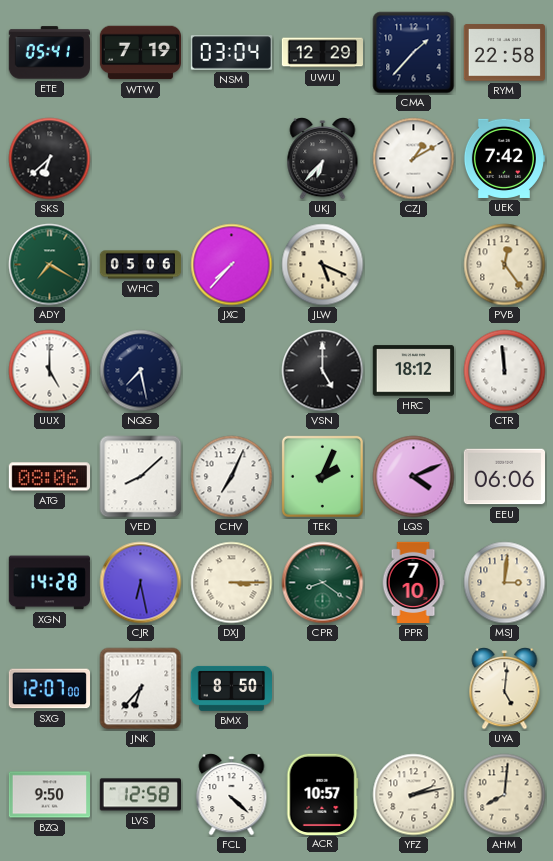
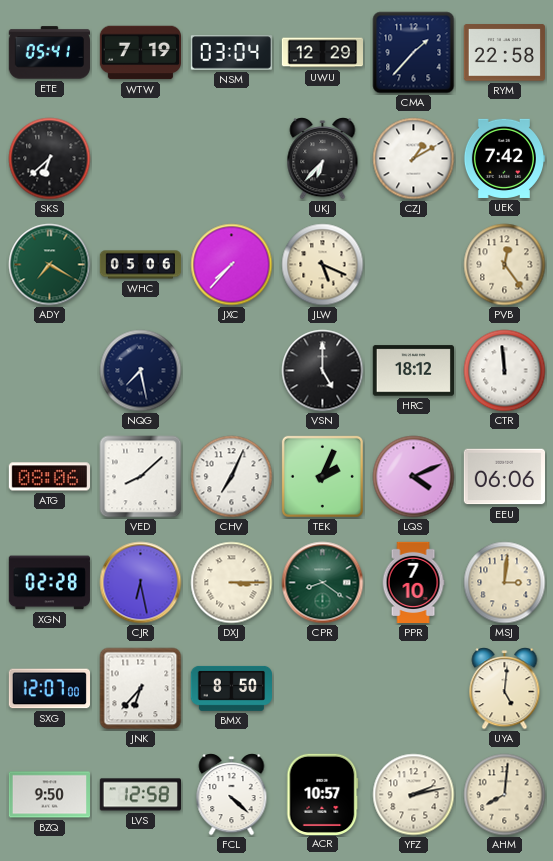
UUX: 5:00 -> none
XGN: 14:28 -> 02:28
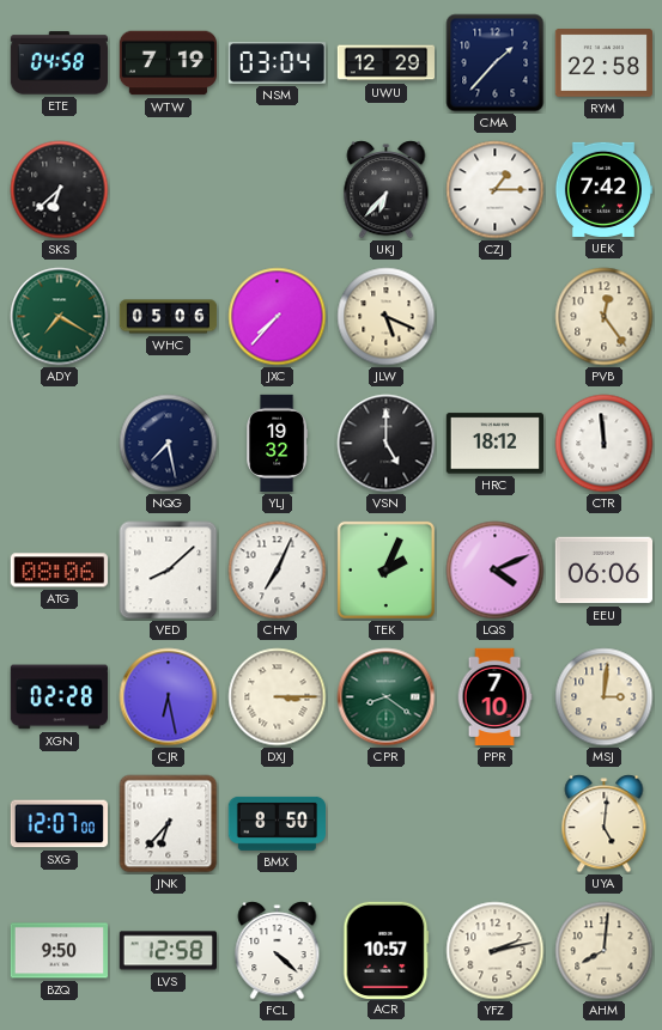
ETE: 05:41 -> 04:58
CZJ: 1:10 -> 1:15
YLJ: none -> 19:32
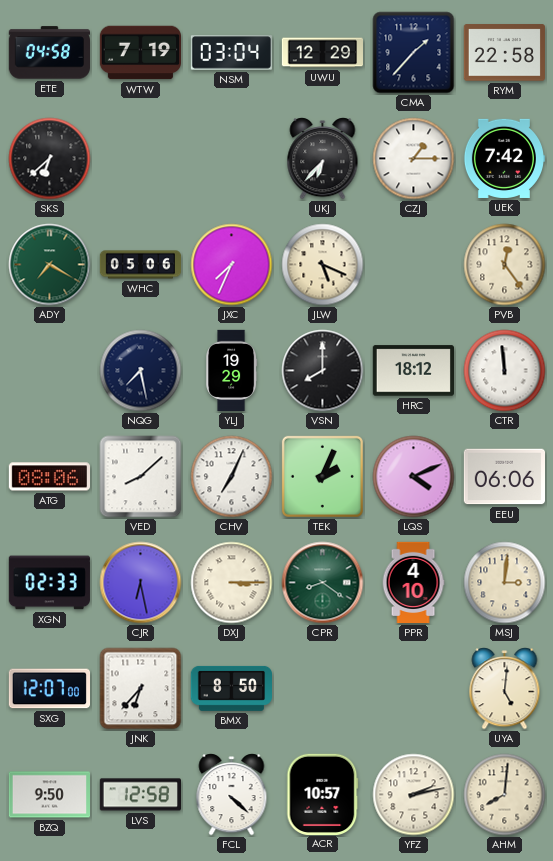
JXC: 7:37 -> 7:34
YLJ: 19:32 -> 19:29
VSN: 5:00 -> 8:00
XGN: 02:28 -> 02:33
PPR: 7:10 -> 4:10
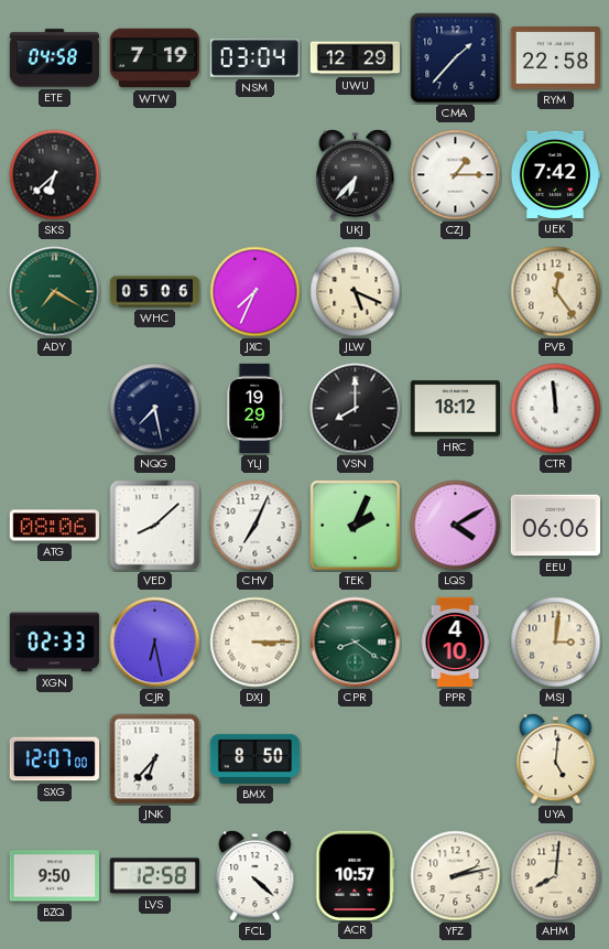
LQS: 4:11 -> 4:10
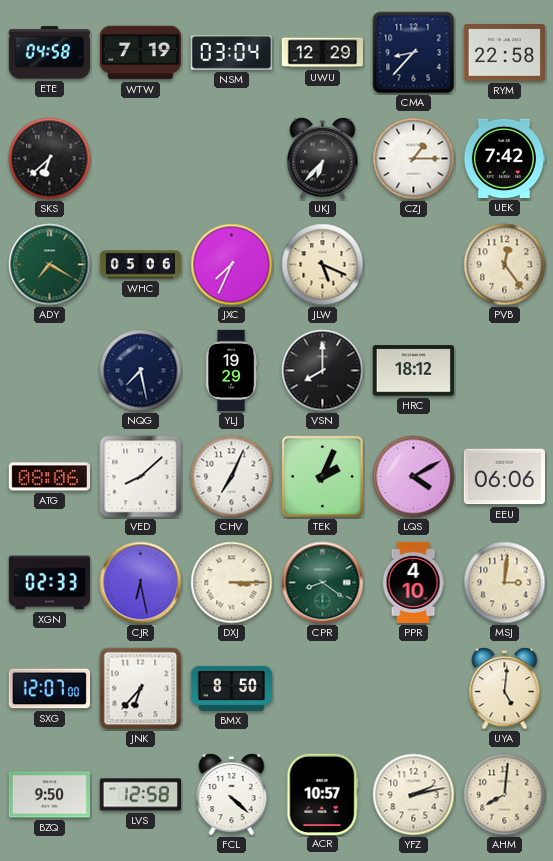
CMA: 1:37 -> 8:37
CTR: 11:59 -> none
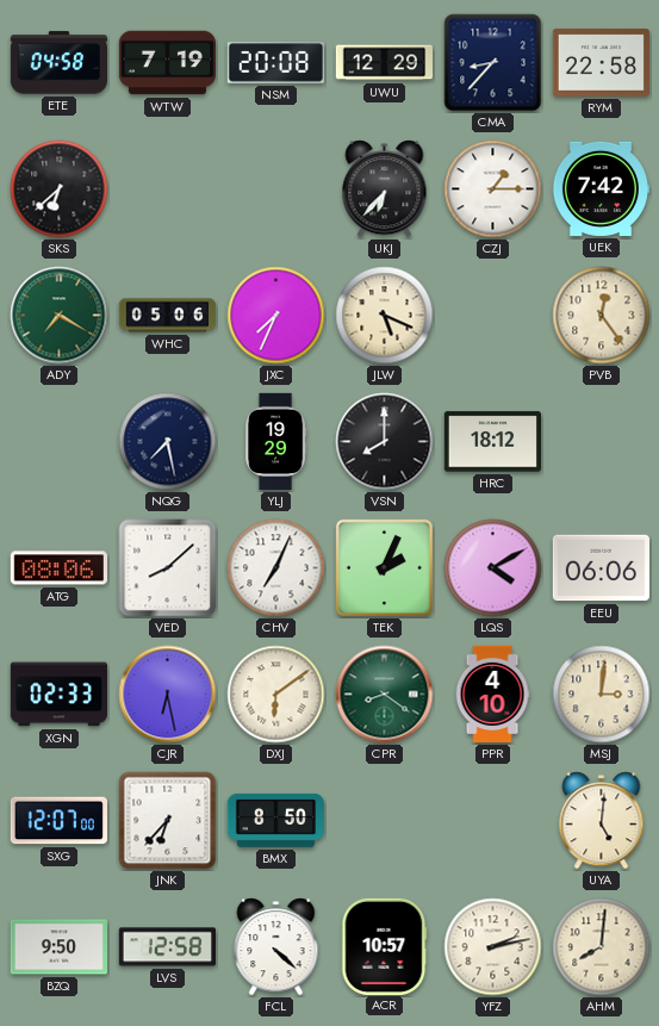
NSM: 03:04 -> 20:08
DXJ: 3:15 -> 6:09
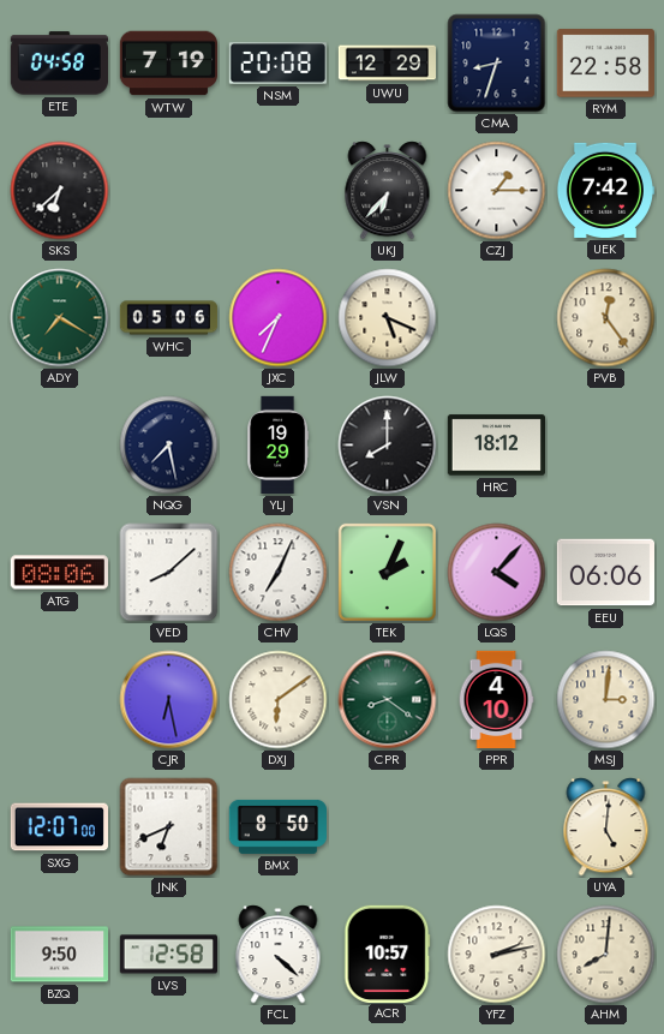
CMA: 8:37 -> 8:33
LQS: 4:10 -> 4:07
XGN: 02:33 -> none
JNK: 6:37 -> 6:41
